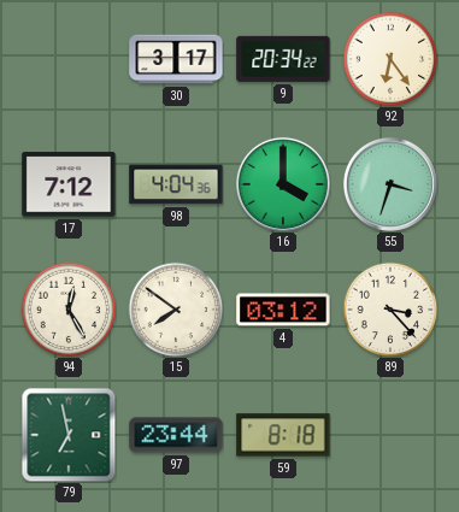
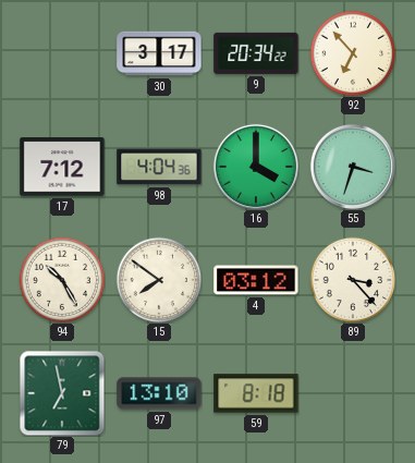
92: 6:24 -> 6:53
94: 12:25 -> 10:25
97: 23:44 -> 13:10
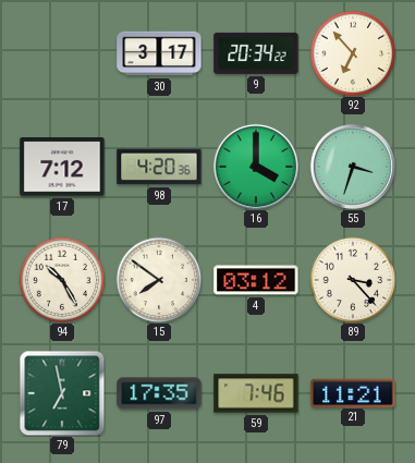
98: 4:04 -> 4:20
97: 13:10 -> 17:35
59: 8:18 -> 7:46
21: none -> 11:21
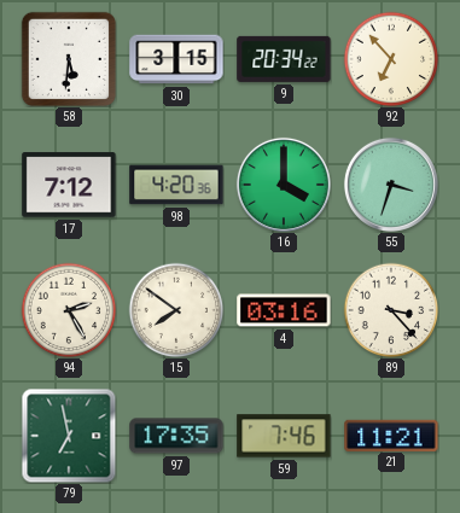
58: none -> 5:31
30: 3:17 -> 3:15
94: 10:25 -> 2:25
4: 03:12 -> 03:16
